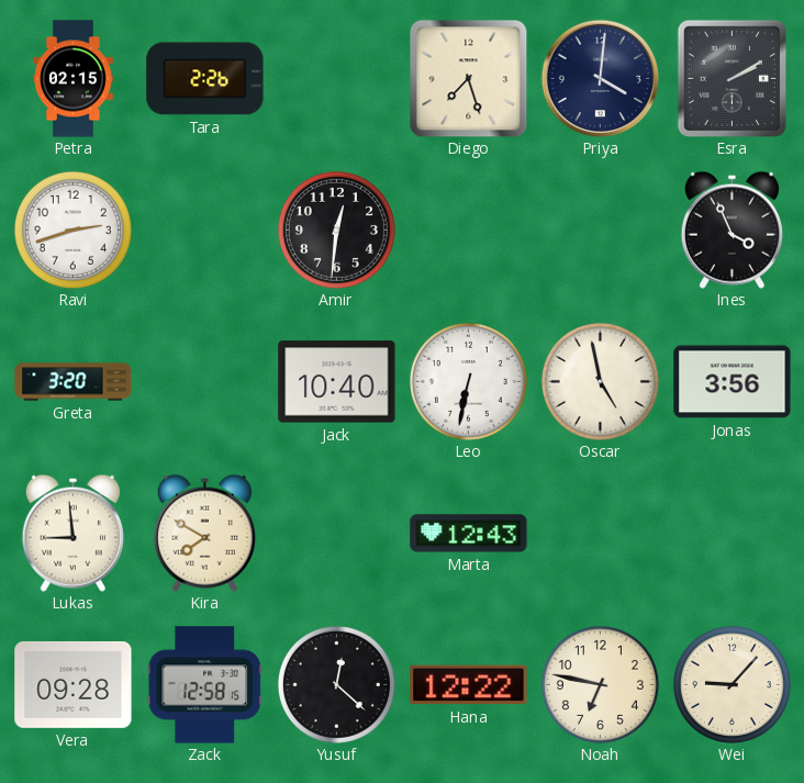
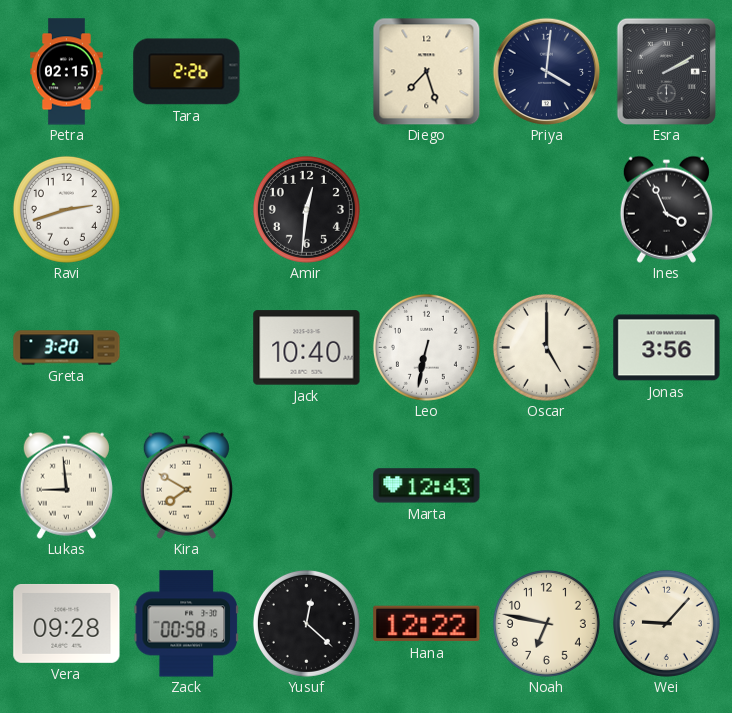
Oscar: 4:58 -> 5:00
Zack: 12:58 -> 00:58
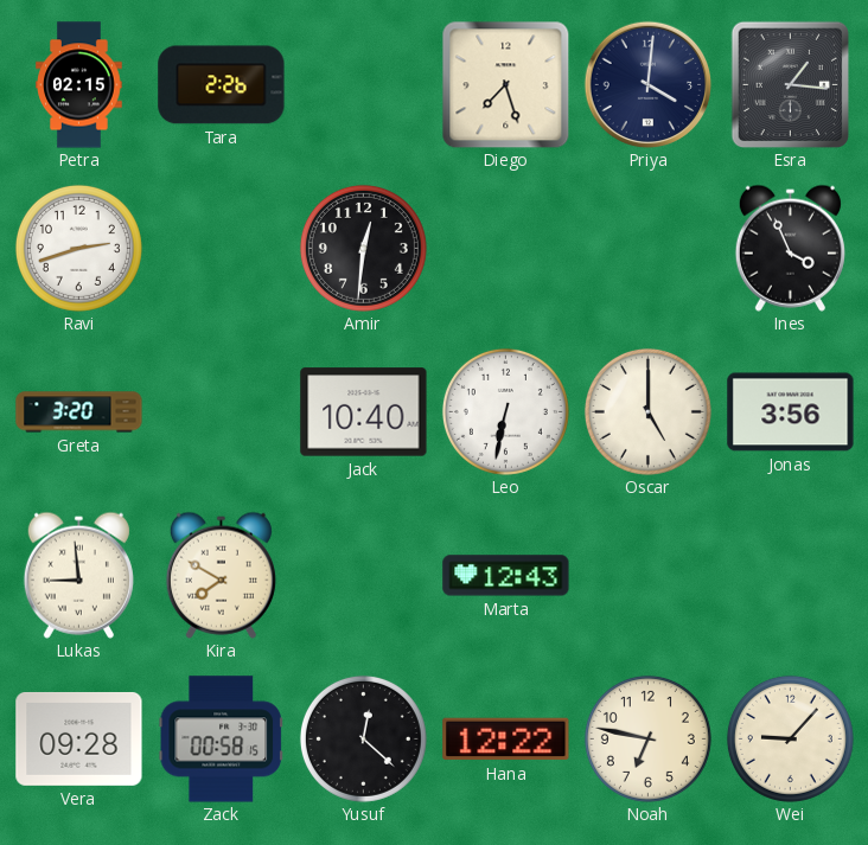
Esra: 2:10 -> 1:16
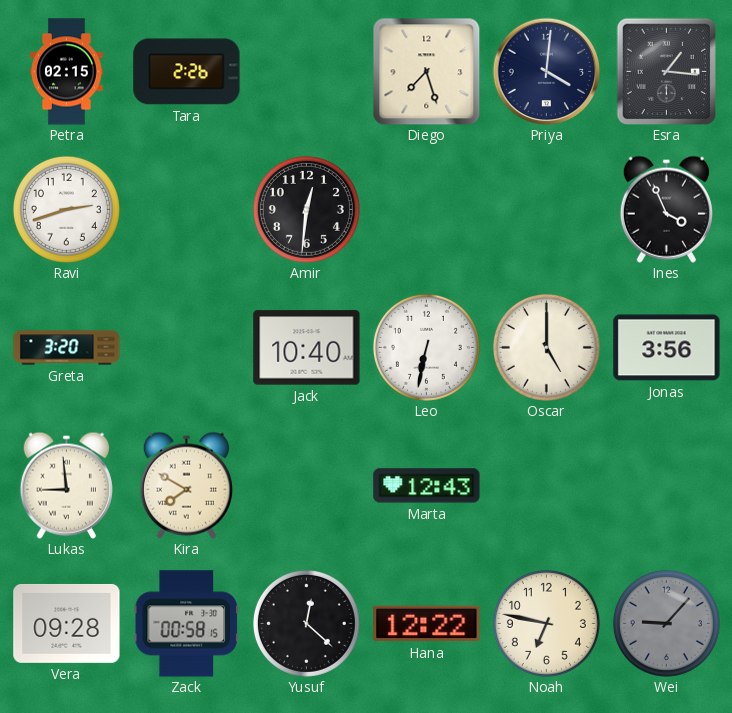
Wei dial: cream -> grey
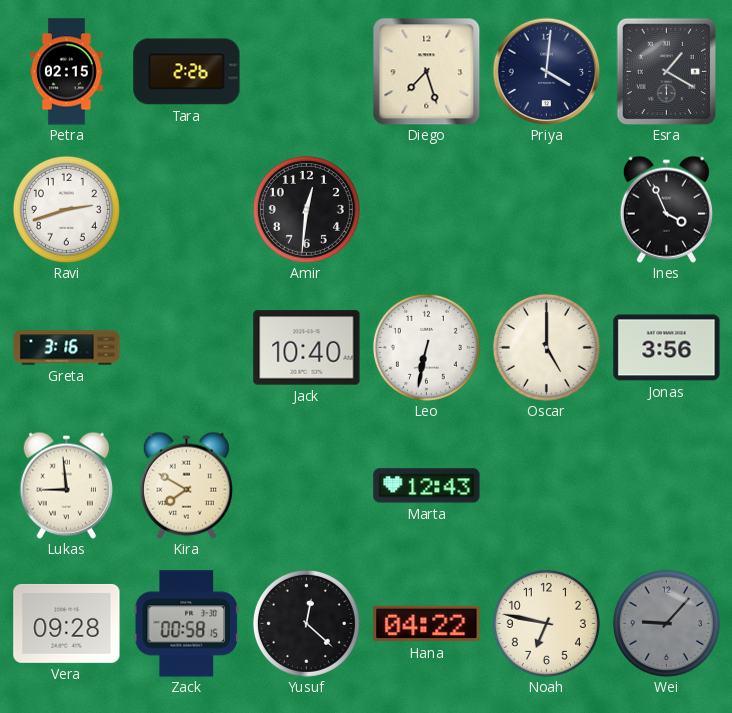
Esra: 1:16 -> 1:20
Greta: 3:20 -> 3:16
Hana: 12:22 -> 04:22
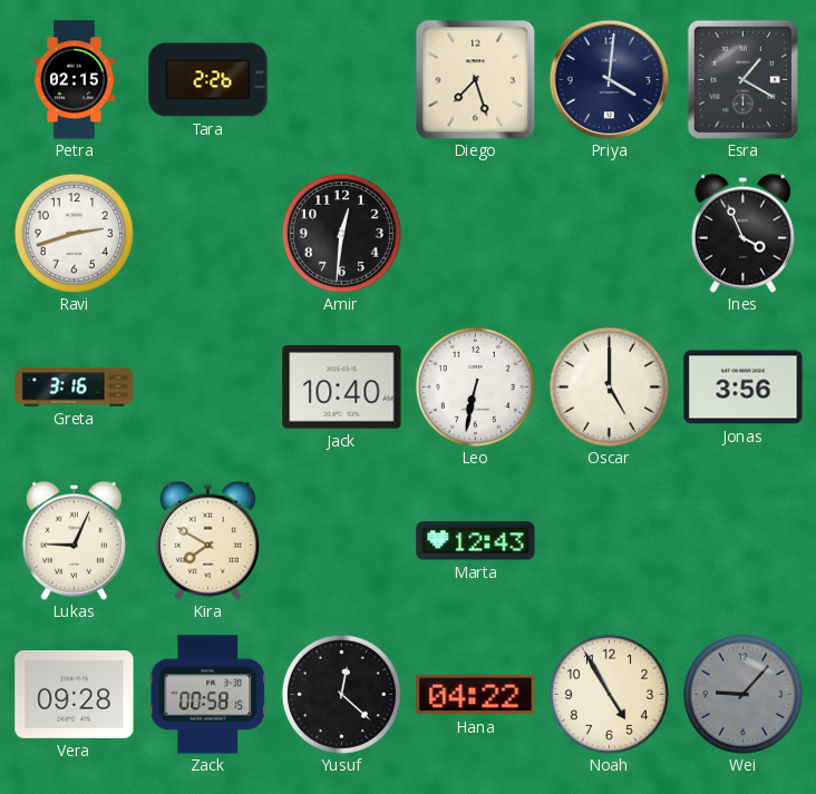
Lukas: 8:59 -> 9:04
Noah: 6:47 -> 4:55
